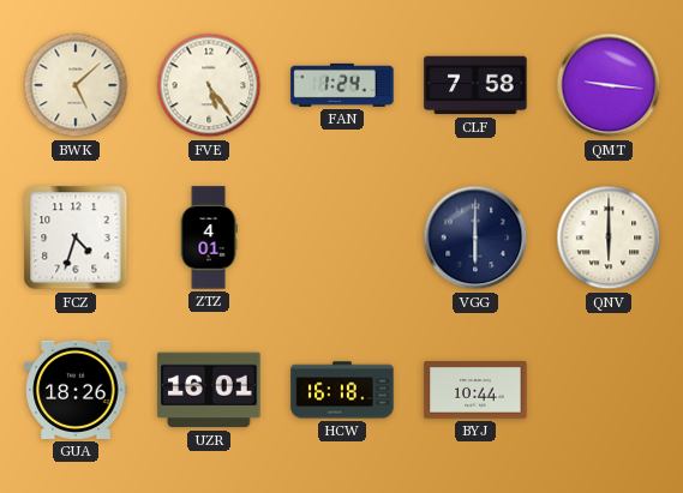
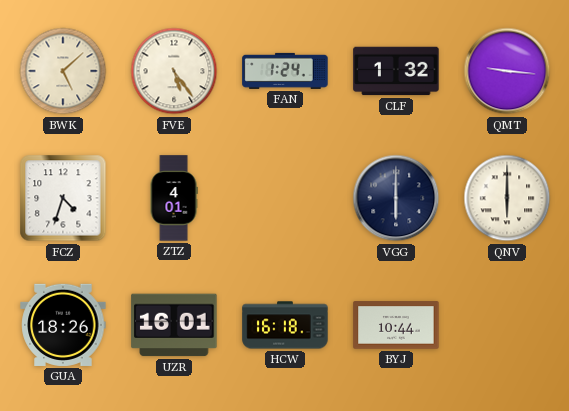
CLF: 7:58 -> 1:32
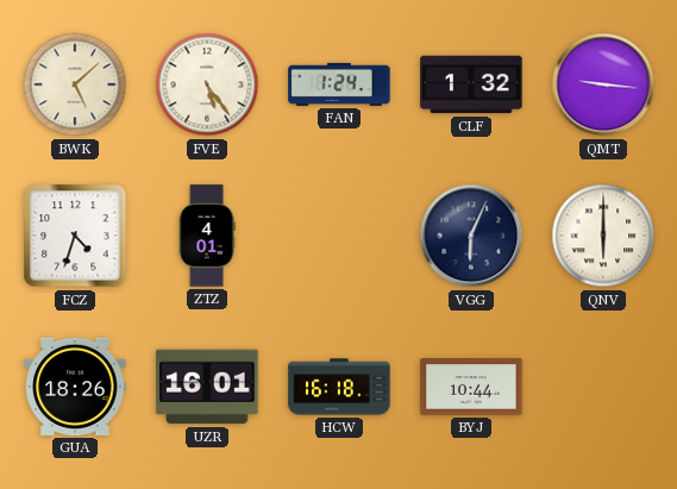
VGG: 6:00 -> 6:04
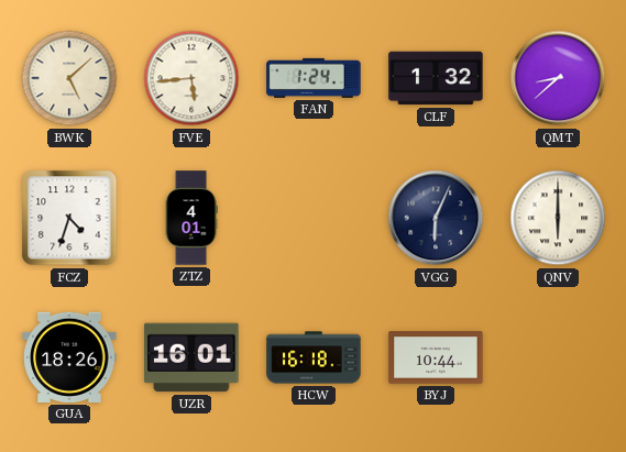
FVE: 5:24 -> 5:44
QMT: 9:16 -> 8:38
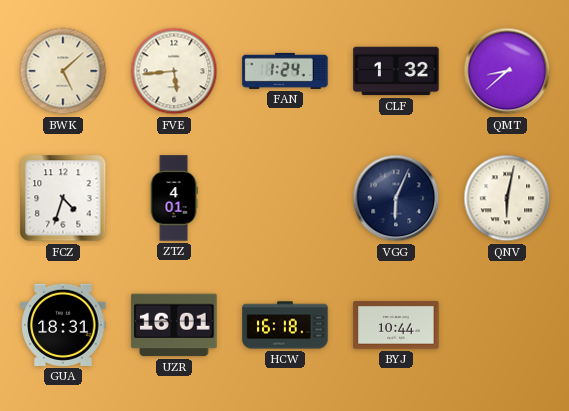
QNV: 6:00 -> 6:02
GUA: 18:26 -> 18:31
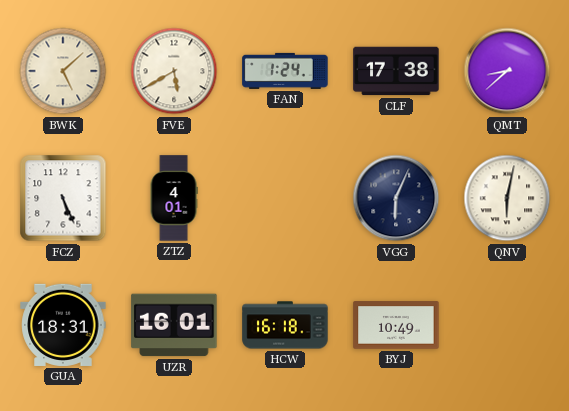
FVE: 5:44 -> 5:40
CLF: 1:32 -> 17:38
FCZ: 4:33 -> 5:26
BYJ: 10:44 -> 10:49
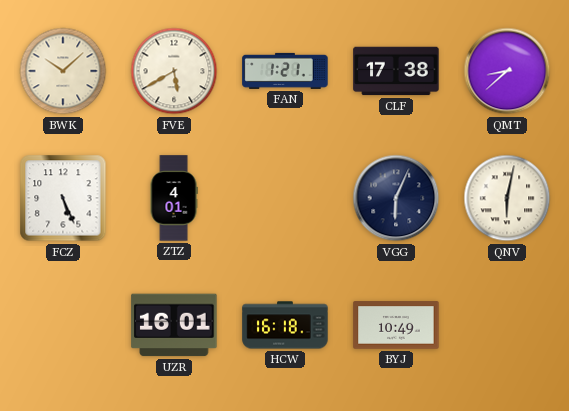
BWK: 5:08 -> 10:08
FAN: 1:24 -> 1:21
GUA: 18:31 -> none
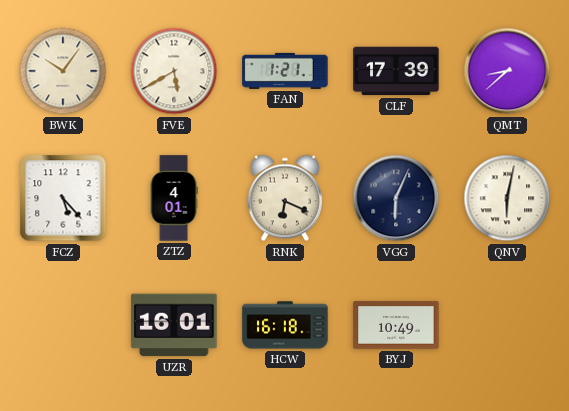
BWK: 10:08 -> 10:06
CLF: 17:38 -> 17:39
FCZ: 5:26 -> 5:23
RNK: none -> 6:19
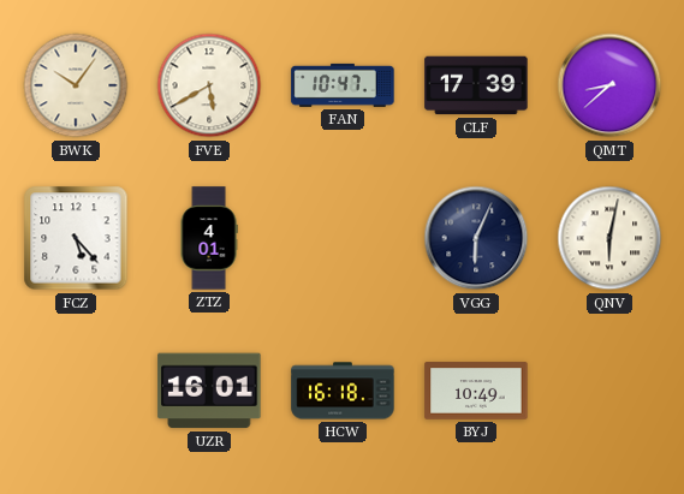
FAN: 1:21 -> 10:47
RNK: 6:19 -> none
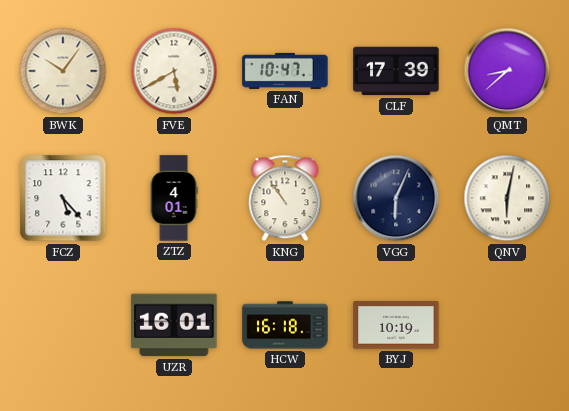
KNG: none -> 10:54
BYJ: 10:49 -> 10:19
